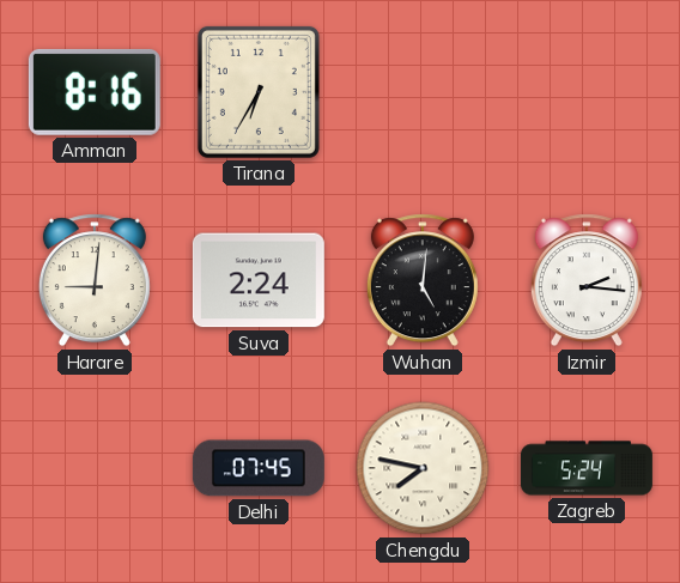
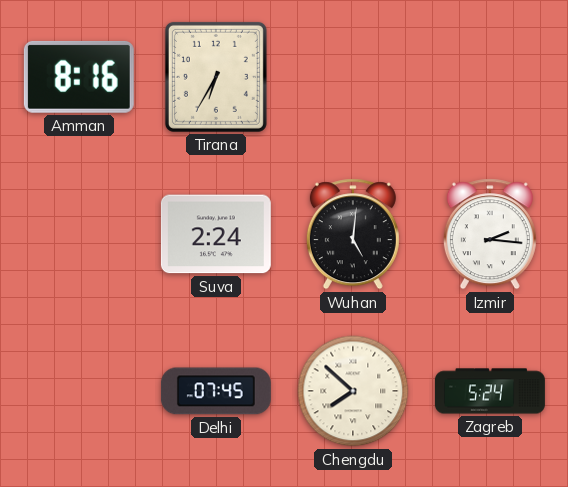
Harare: 9:01 -> none
Chengdu: 7:47 -> 7:52
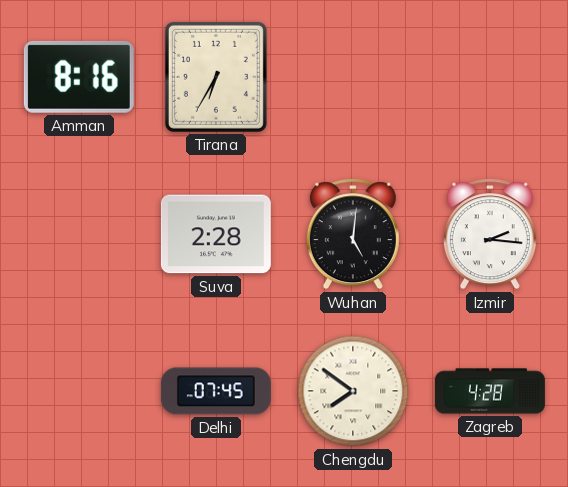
Suva: 2:24 -> 2:28
Chengdu: 7:52 -> 7:51
Zagreb: 5:24 -> 4:28
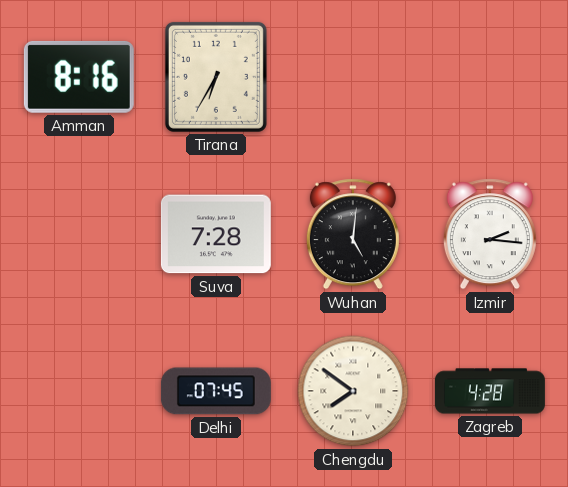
Suva: 2:28 -> 7:28
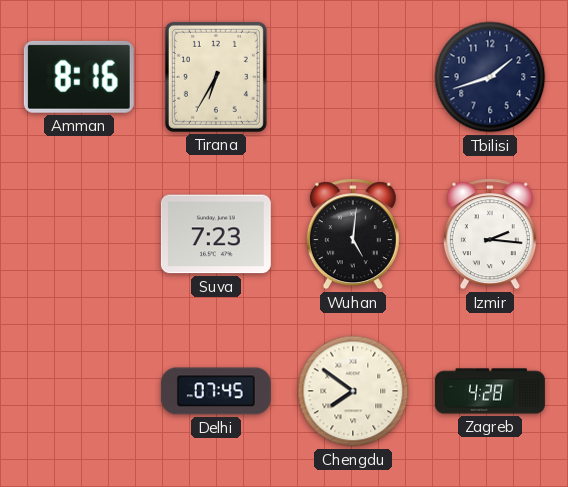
Tbilisi: none -> 1:42
Suva: 7:28 -> 7:23
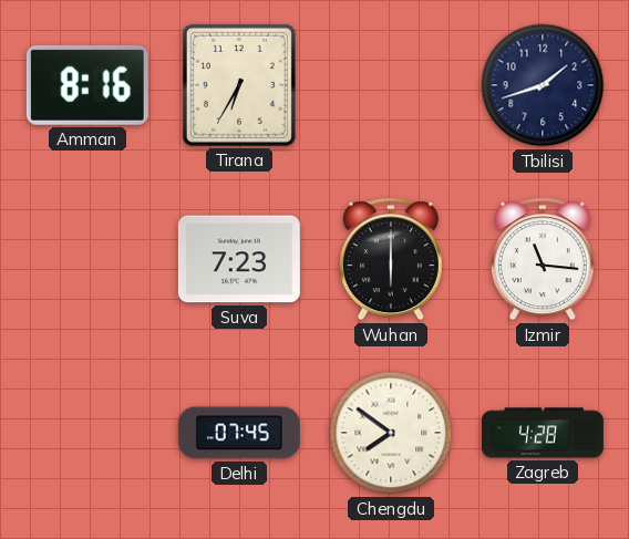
Wuhan: 5:01 -> 6:00
Izmir: 2:16 -> 11:16
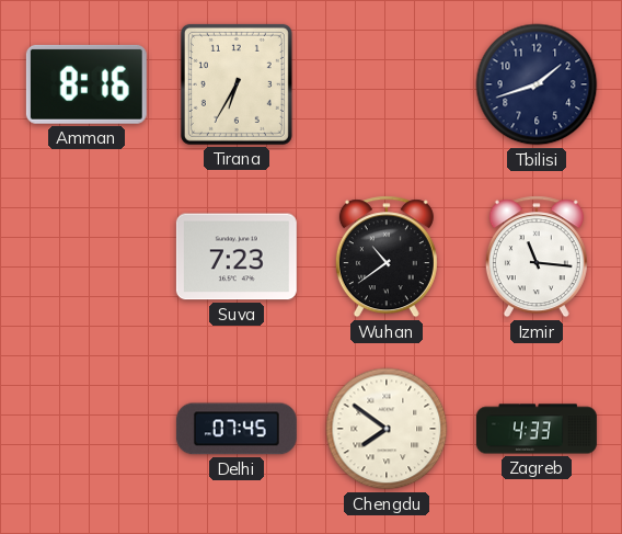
Wuhan: 6:00 -> 10:39
Zagreb: 4:28 -> 4:33
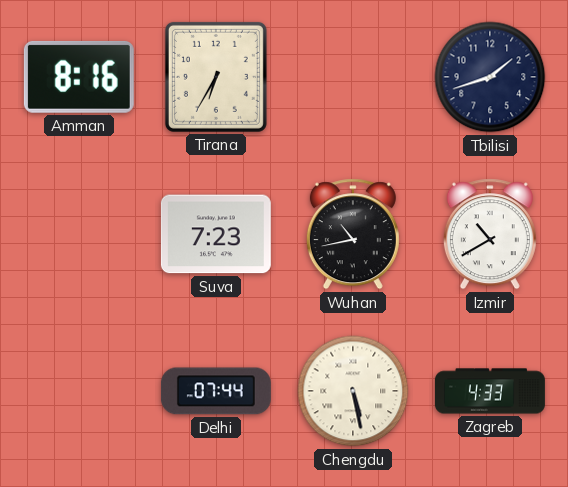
Wuhan: 10:39 -> 10:43
Izmir: 11:16 -> 10:40
Delhi: 07:45 -> 07:44
Chengdu: 7:51 -> 5:28
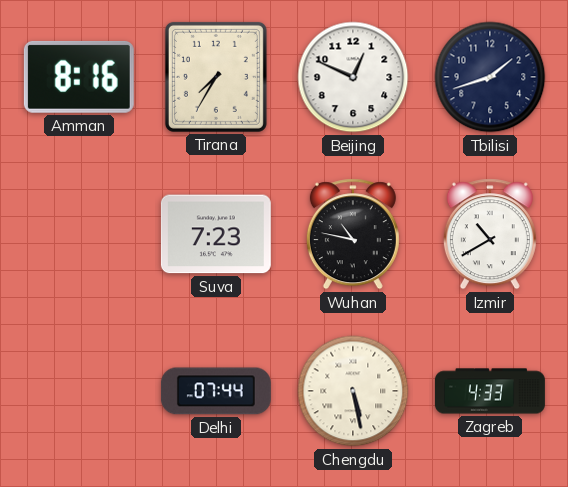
Tirana: 6:35 -> 7:35
Beijing: none -> 12:49
Wuhan: 10:43 -> 10:47
